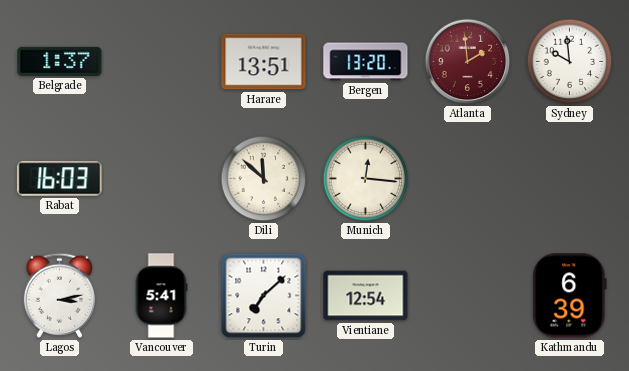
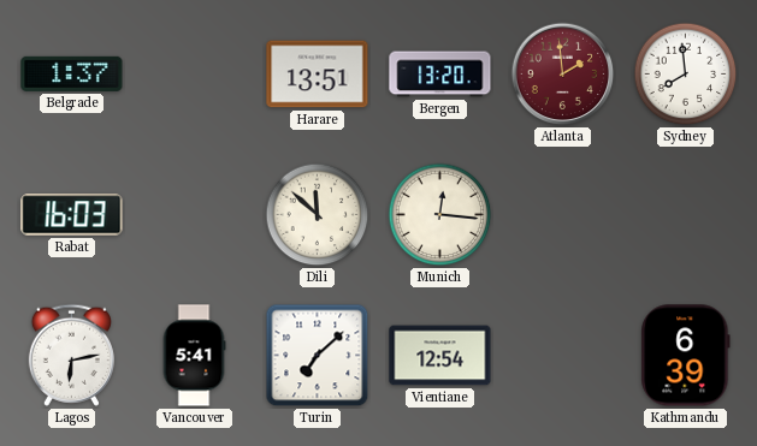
Sydney: 9:59 -> 7:59
Lagos: 3:13 -> 6:13
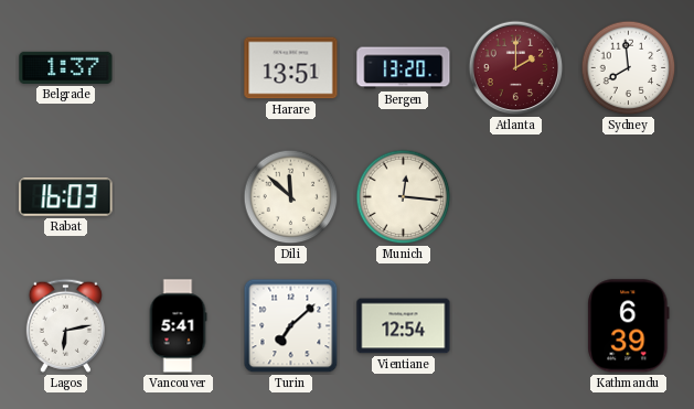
Atlanta: 1:59 -> 2:00
